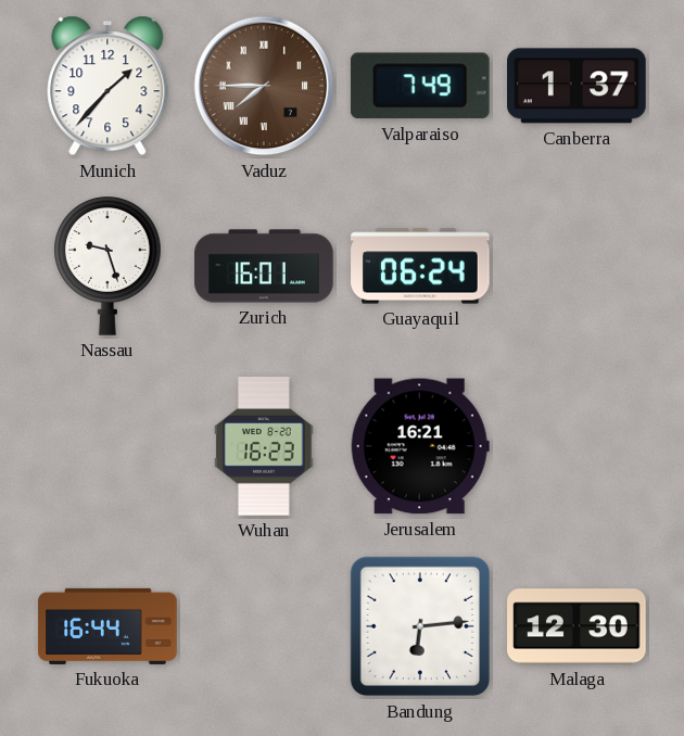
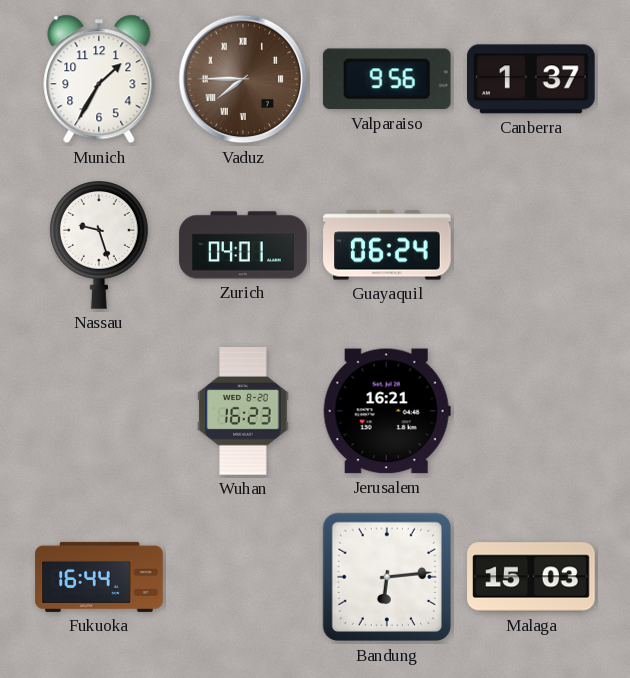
Munich: 1:37 -> 1:35
Valparaiso: 7:49 -> 9:56
Zurich: 16:01 -> 04:01
Malaga: 12:30 -> 15:03
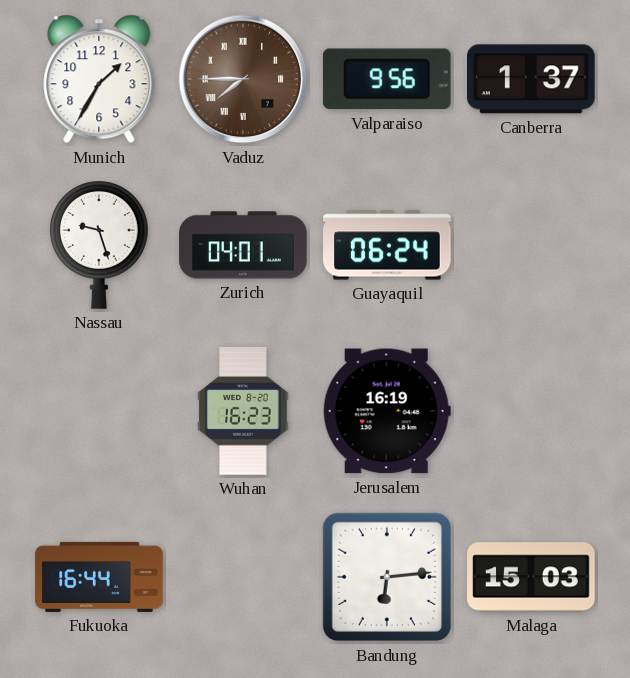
Jerusalem: 16:21 -> 16:19
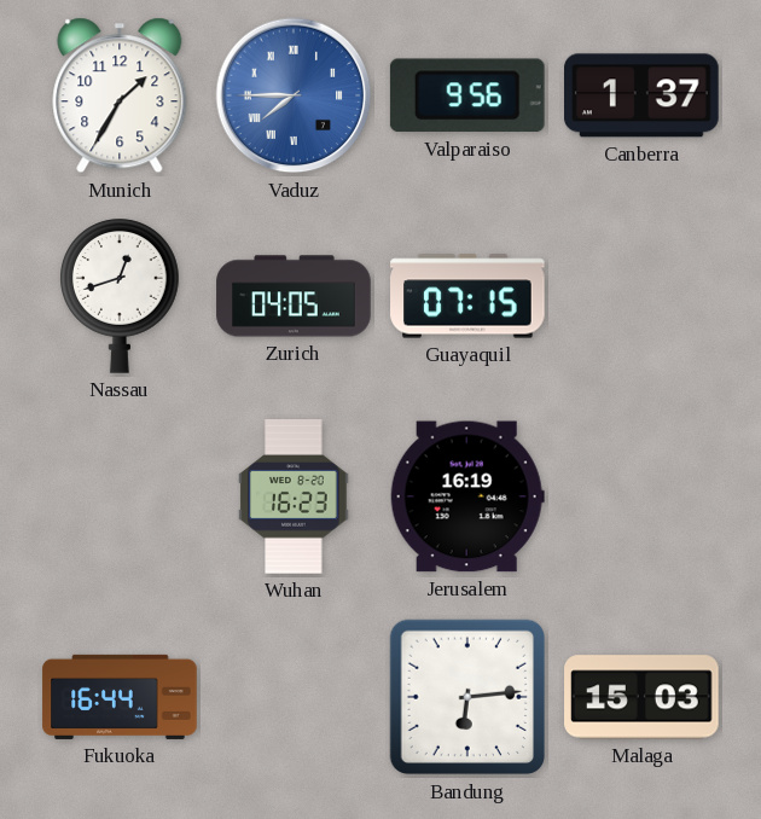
Vaduz dial: brown -> blue
Nassau: 9:27 -> 12:42
Zurich: 04:01 -> 04:05
Guayaquil: 06:24 -> 07:15
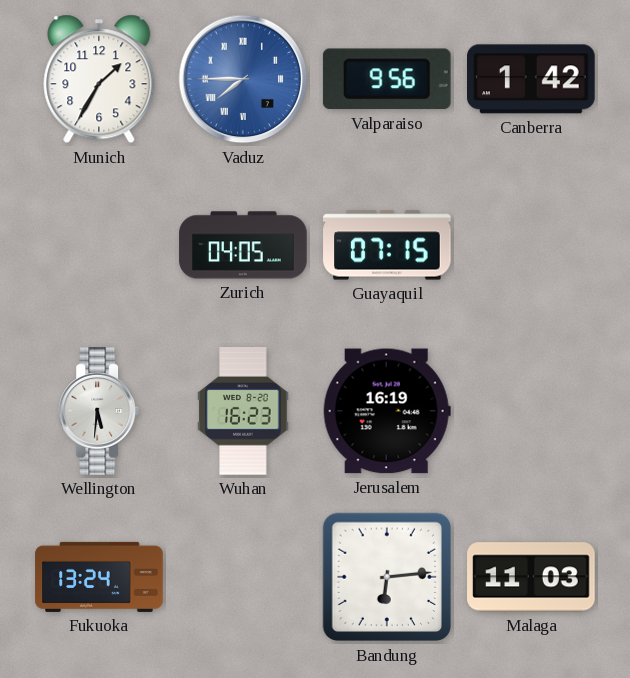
Canberra: 1:37 -> 1:42
Nassau: 12:42 -> none
Wellington: none -> 5:31
Fukuoka: 16:44 -> 13:24
Malaga: 15:03 -> 11:03
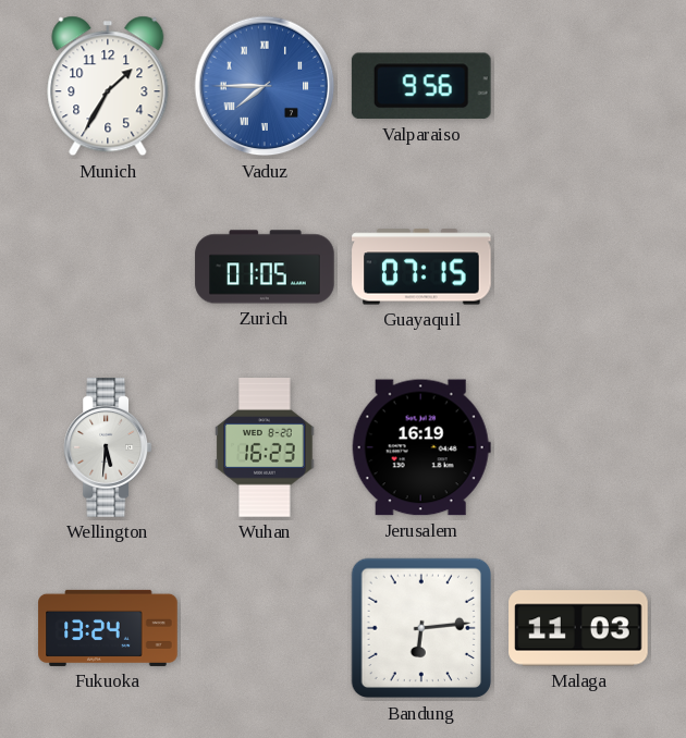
Canberra: 1:42 -> none
Zurich: 04:05 -> 01:05
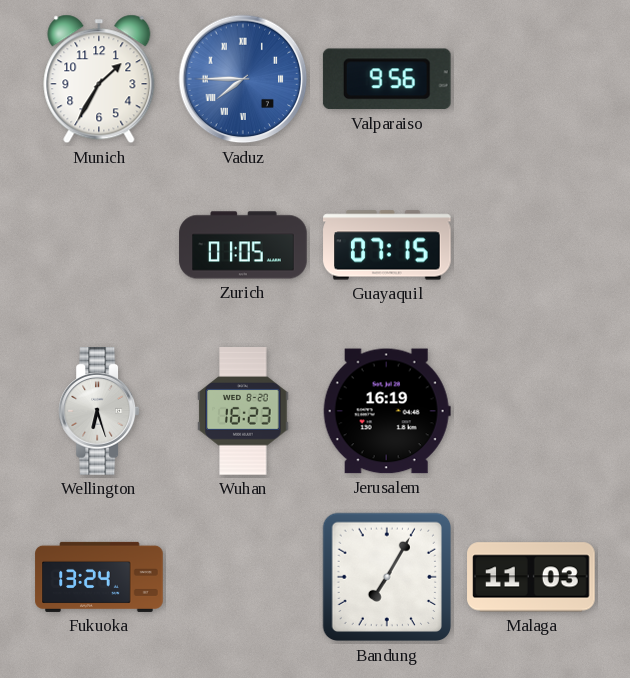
Wellington: 5:31 -> 6:27
Bandung: 6:14 -> 7:05
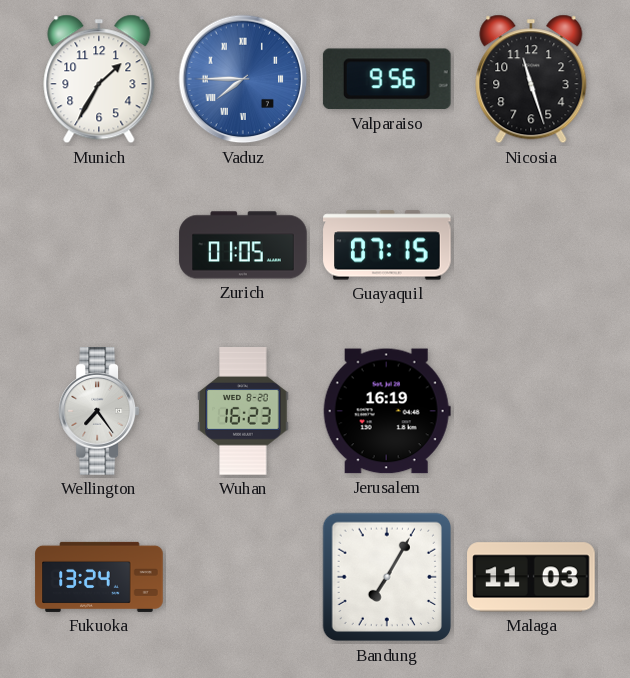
Nicosia: none -> 11:27
Wellington: 6:27 -> 7:24
